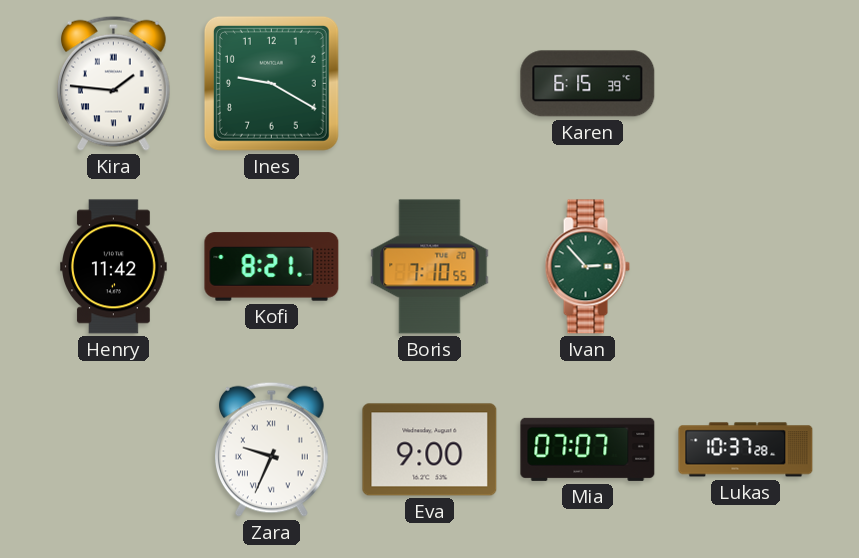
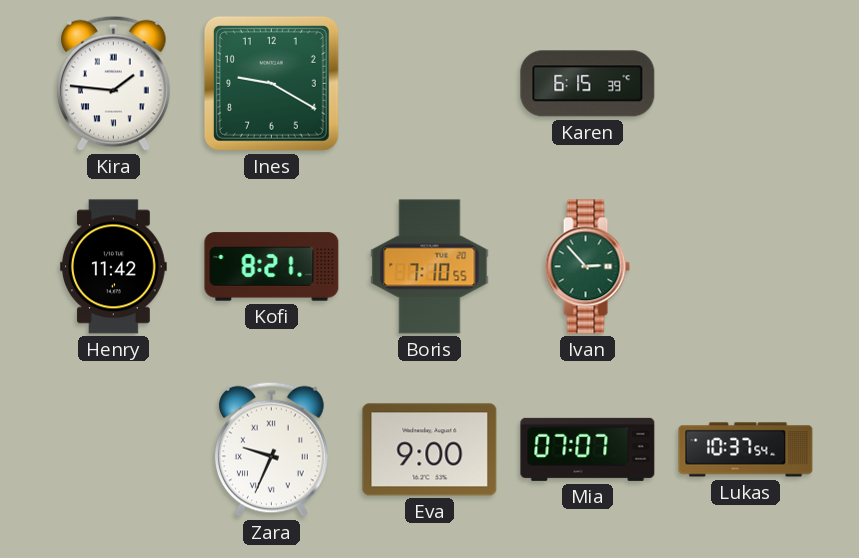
Lukas: 10:37:28 -> 10:37:54
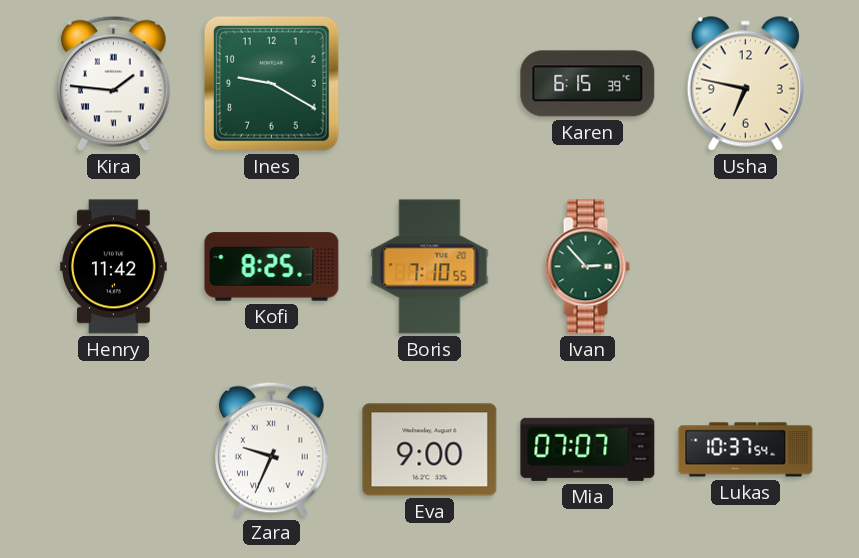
Usha: none -> 6:47
Kofi: 8:21 -> 8:25
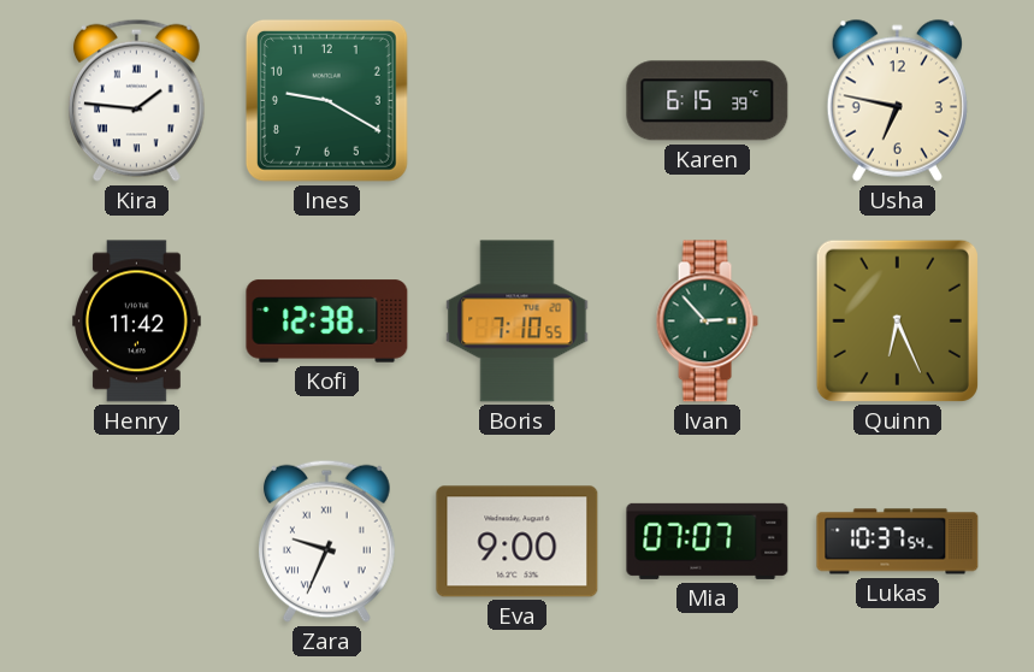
Kofi: 8:25 -> 12:38
Quinn: none -> 6:26
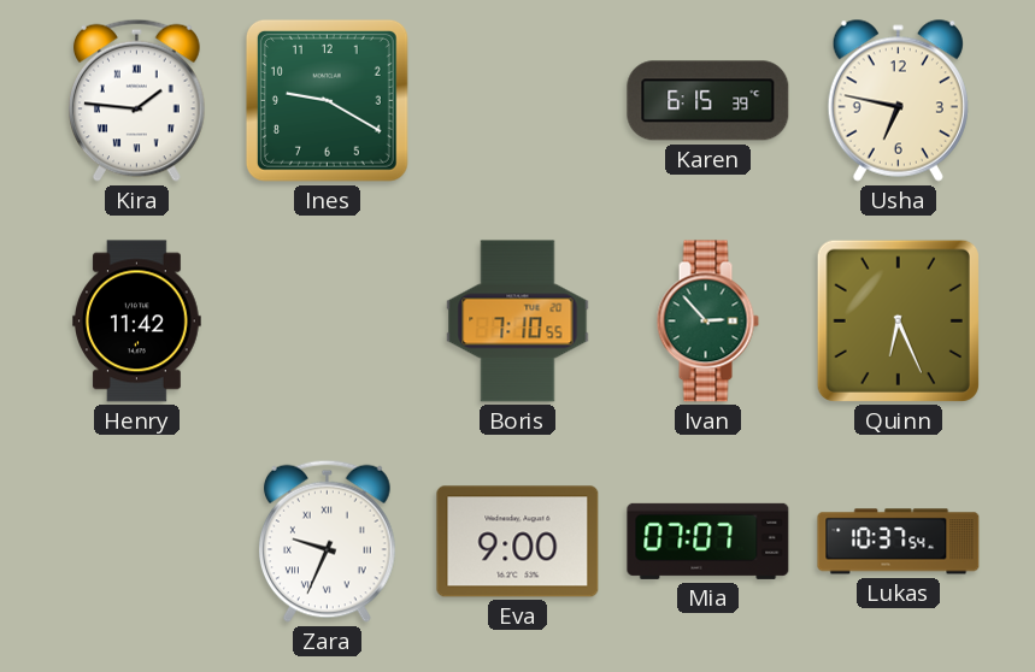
Kofi: 12:38 -> none
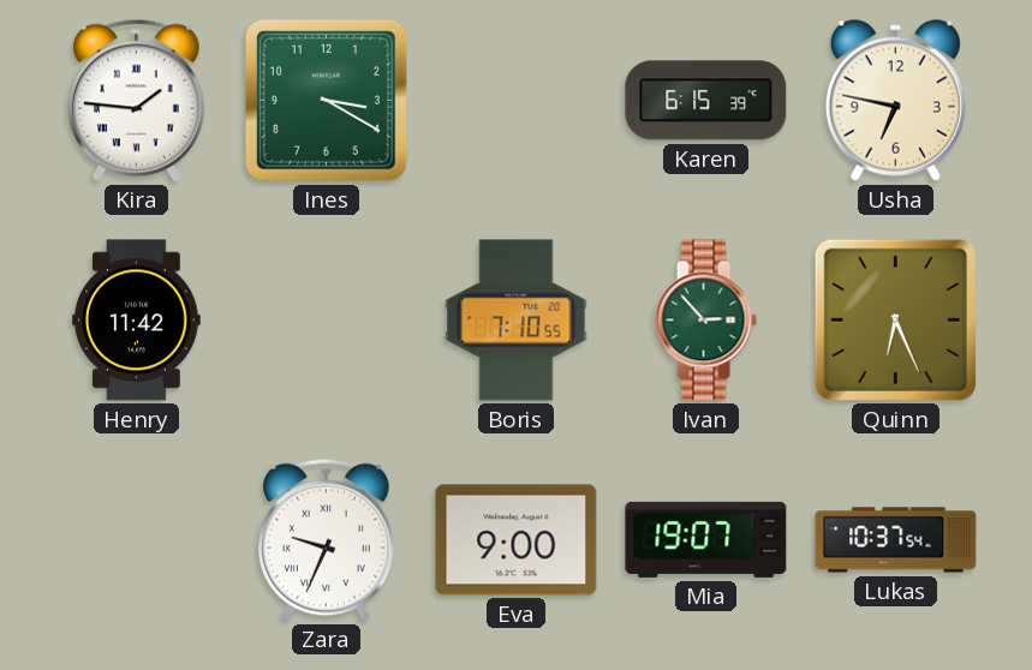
Ines: 9:20 -> 3:20
Mia: 07:07 -> 19:07
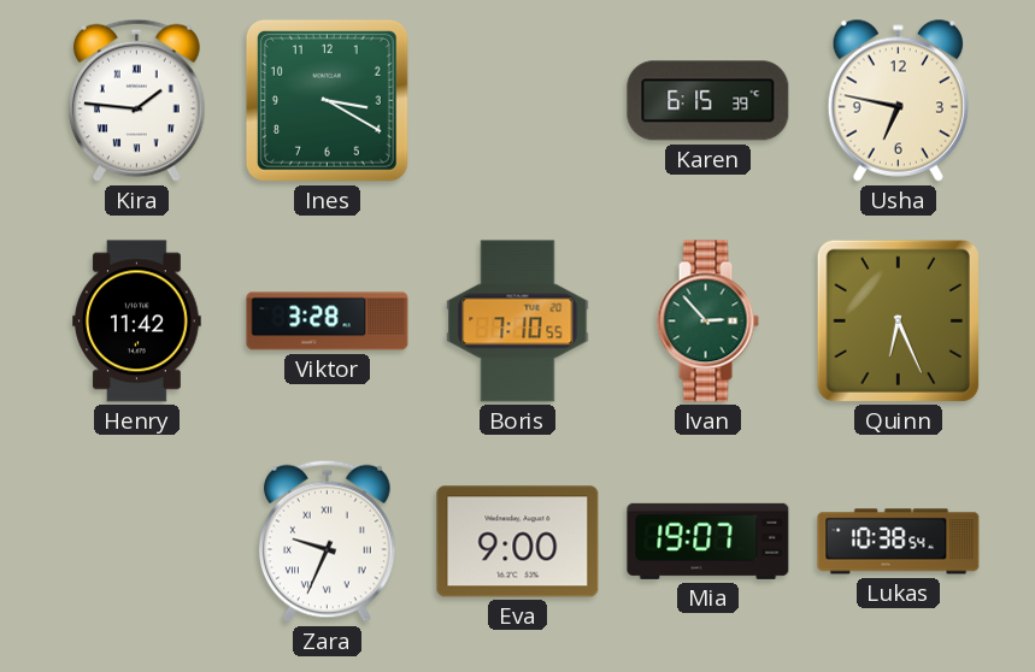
Viktor: none -> 3:28
Lukas: 10:37 -> 10:38
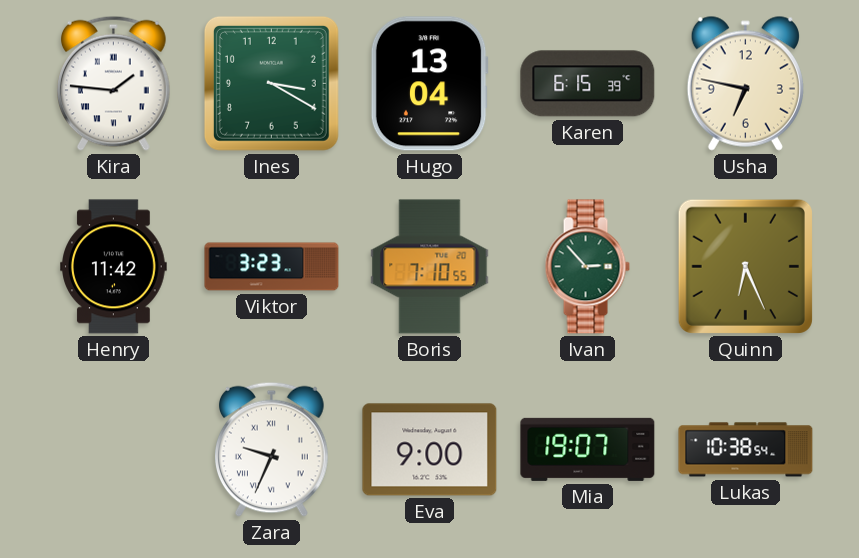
Hugo: none -> 13:04
Viktor: 3:28 -> 3:23
